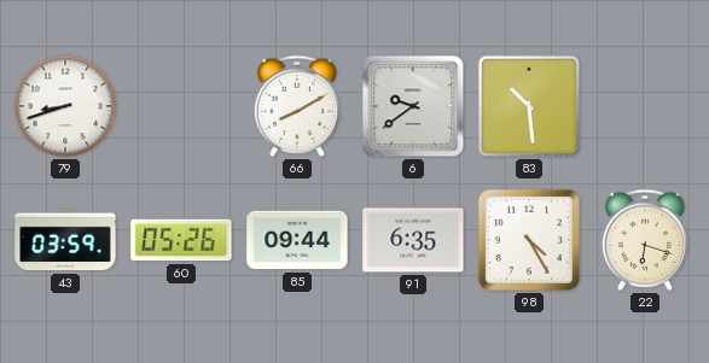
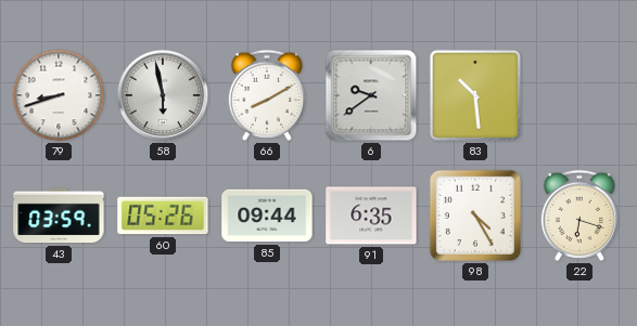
58: none -> 5:58
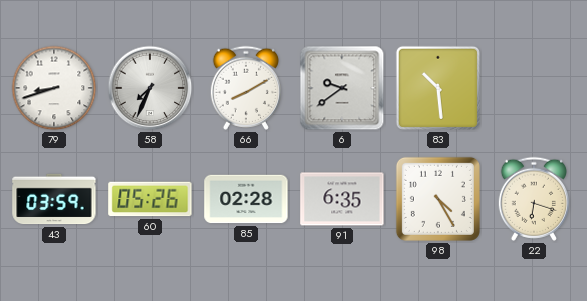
58: 5:58 -> 7:34
85: 09:44 -> 02:28
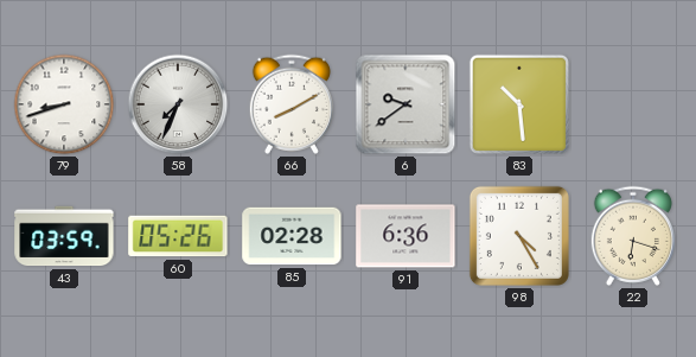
91: 6:35 -> 6:36
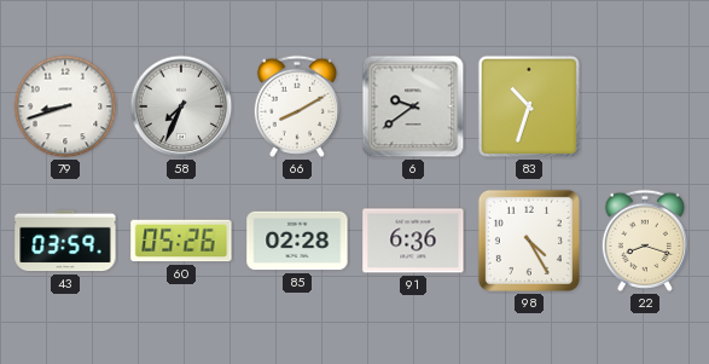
83: 10:29 -> 10:33
22: 6:18 -> 8:18
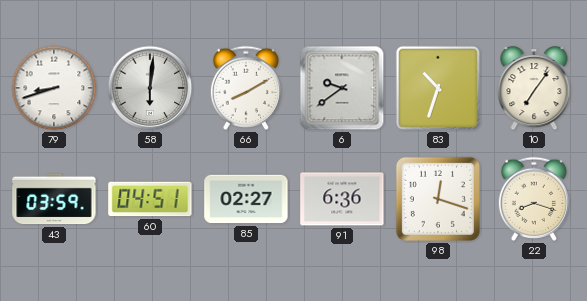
58: 7:34 -> 6:01
10: none -> 7:06
60: 05:26 -> 04:51
85: 02:28 -> 02:27
98: 4:25 -> 12:18
